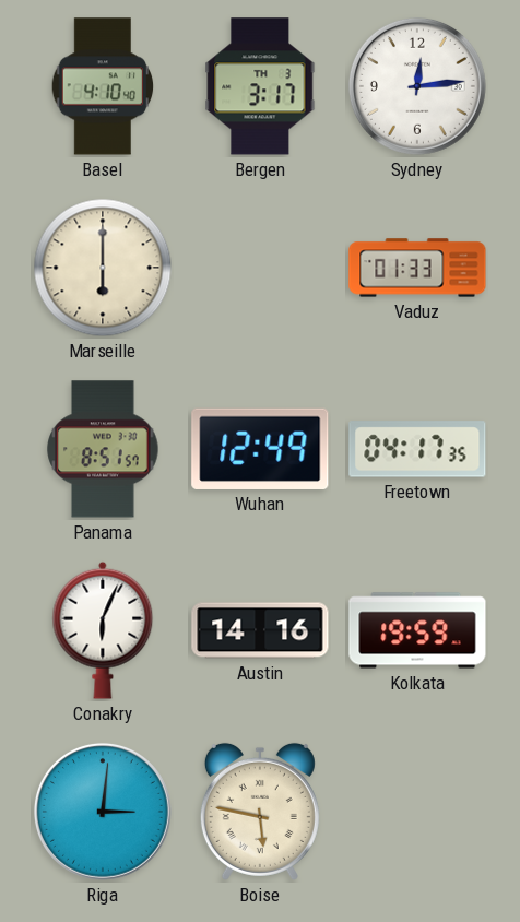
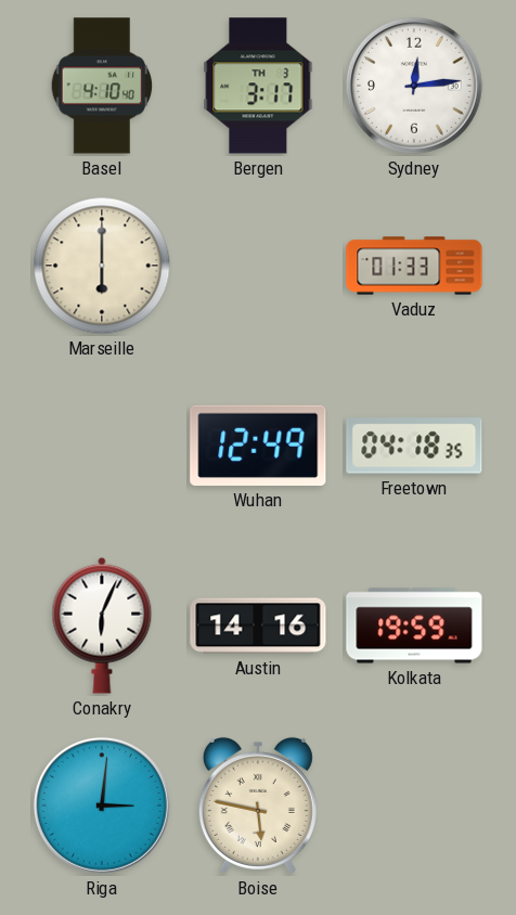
Panama: 8:51 -> none
Freetown: 04:17 -> 04:18
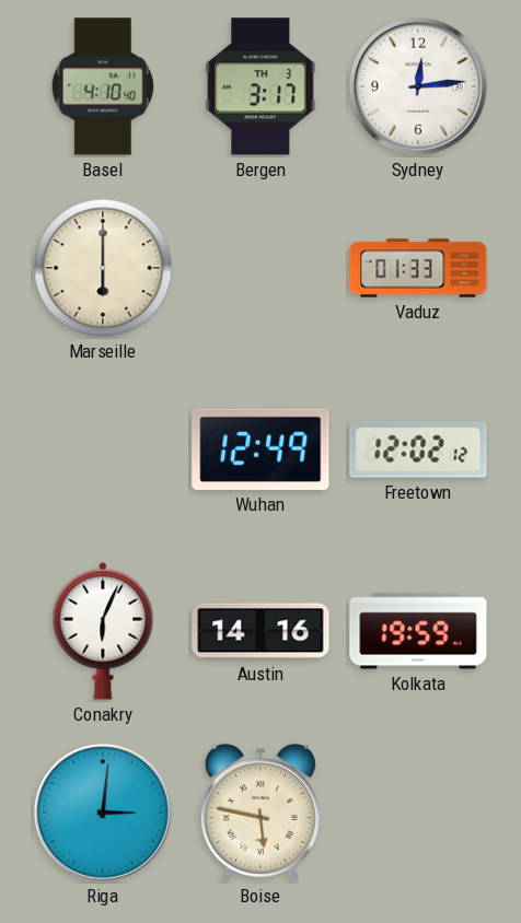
Freetown: 04:18 -> 12:02
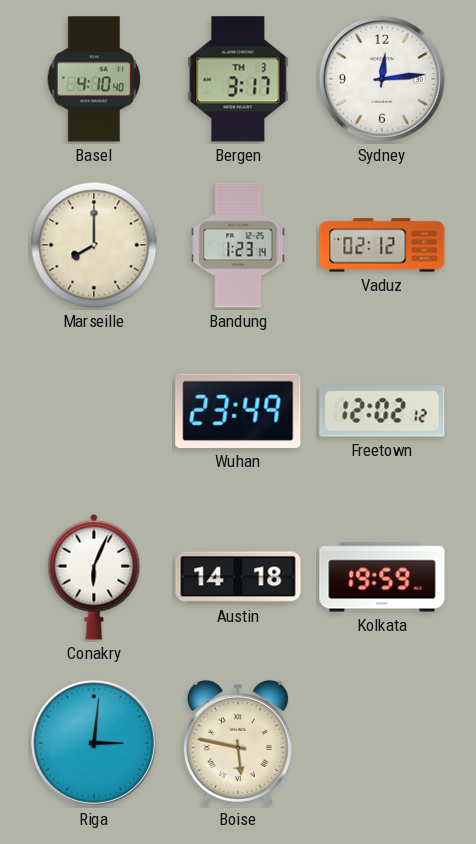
Marseille: 6:00 -> 8:00
Bandung: none -> 1:23
Vaduz: 01:33 -> 02:12
Wuhan: 12:49 -> 23:49
Austin: 14:16 -> 14:18
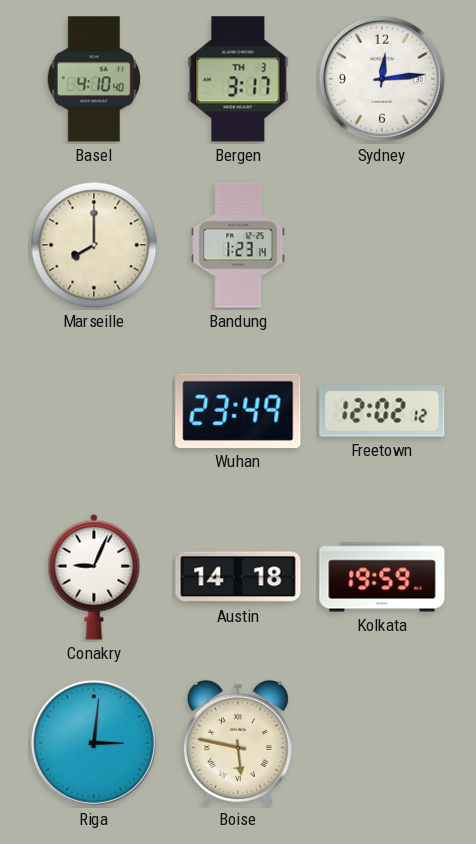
Vaduz: 02:12 -> none
Conakry: 6:04 -> 9:04
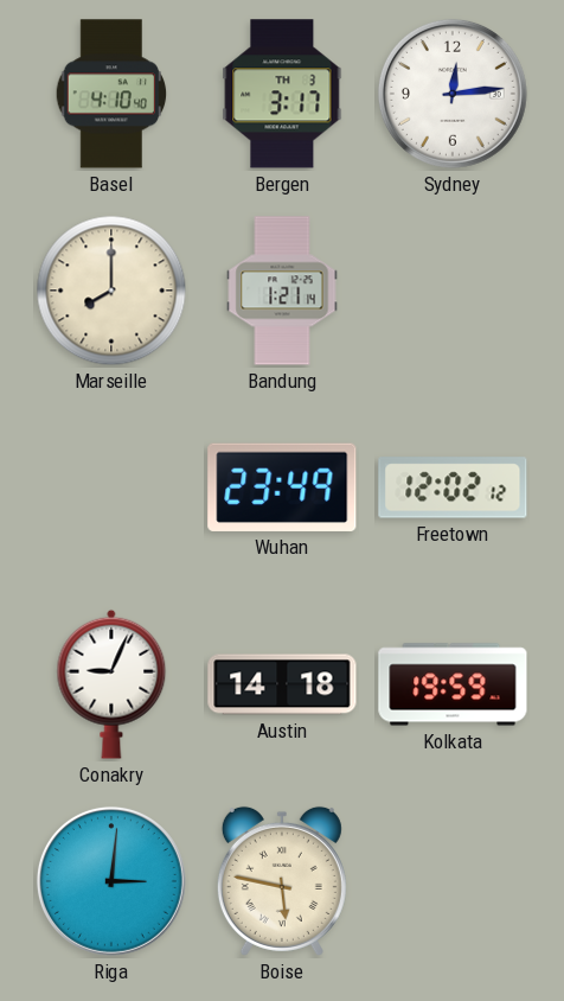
Bandung: 1:23 -> 1:21
